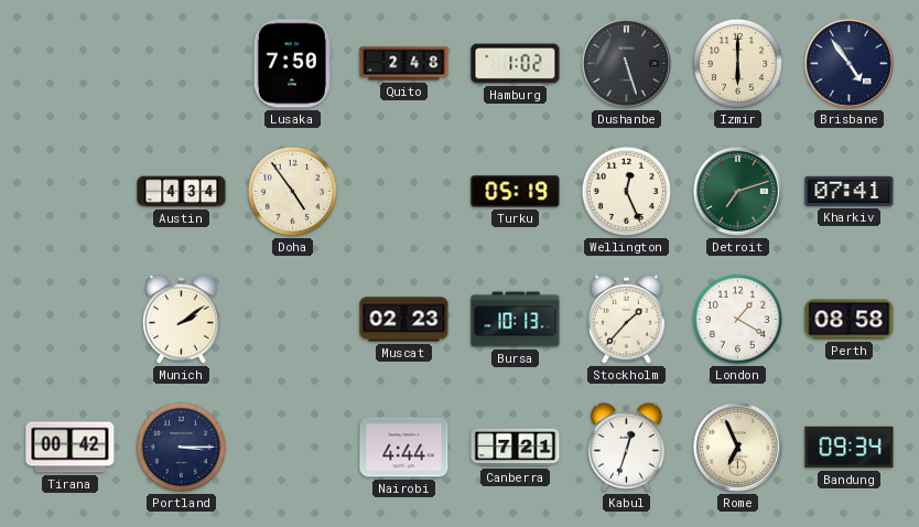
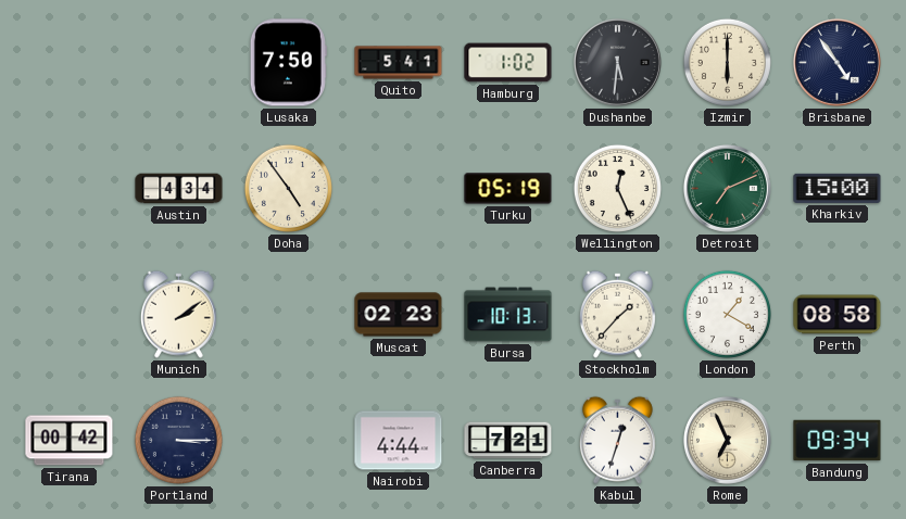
Quito: 2:48 -> 5:41
Dushanbe: 5:27 -> 5:31
Detroit: 7:12 -> 7:11
Kharkiv: 07:41 -> 15:00
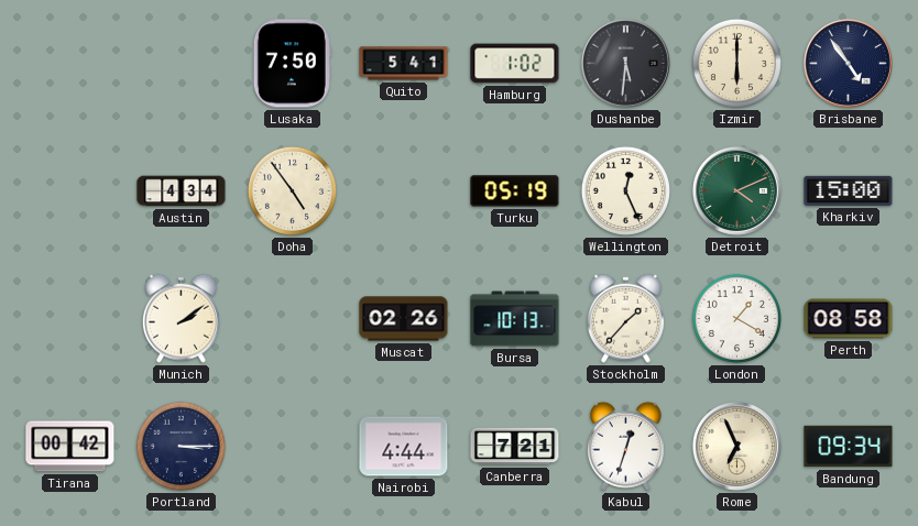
Detroit: 7:11 -> 4:11
Muscat: 02:23 -> 02:26
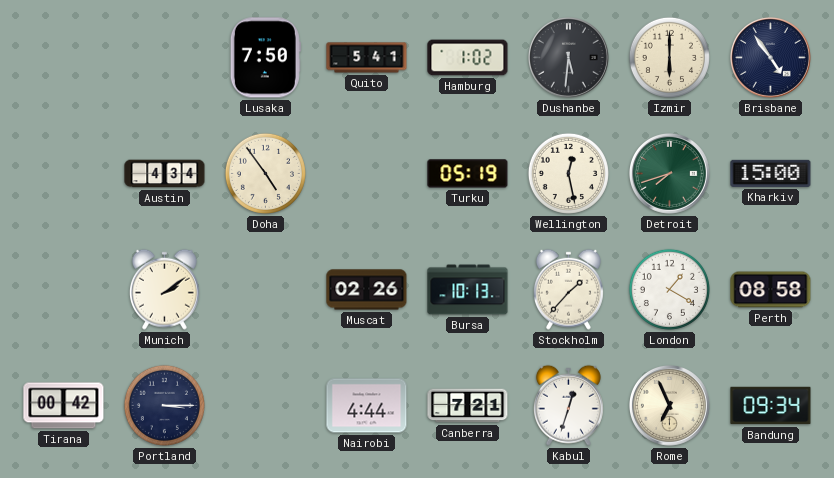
Wellington: 12:26 -> 12:28
Detroit: 4:11 -> 7:42
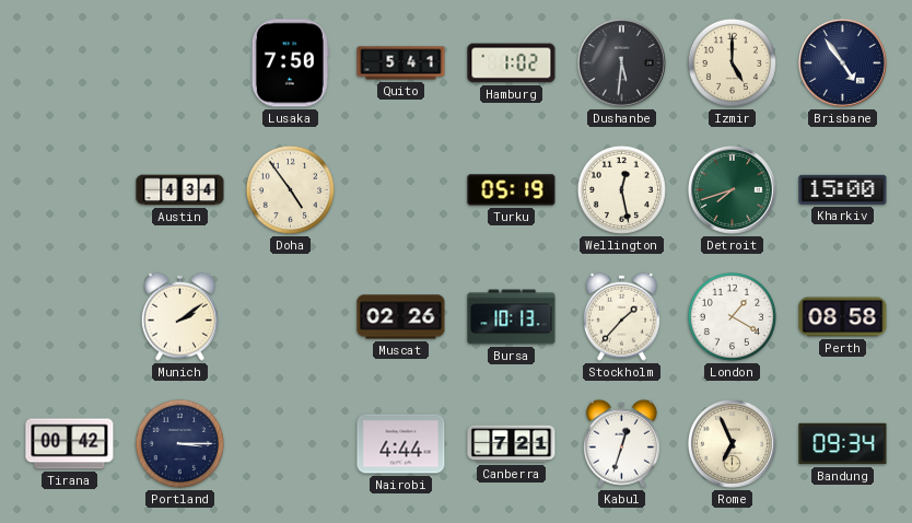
Izmir: 6:00 -> 5:00
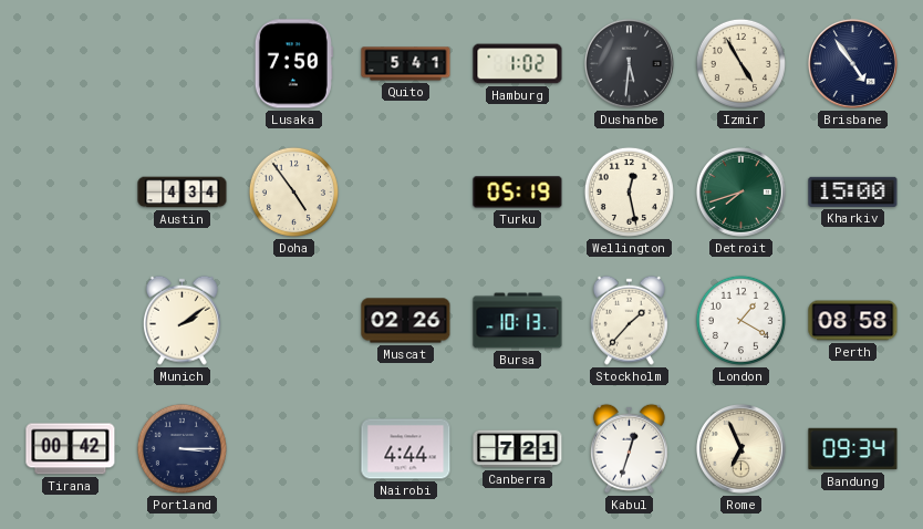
Izmir: 5:00 -> 4:55
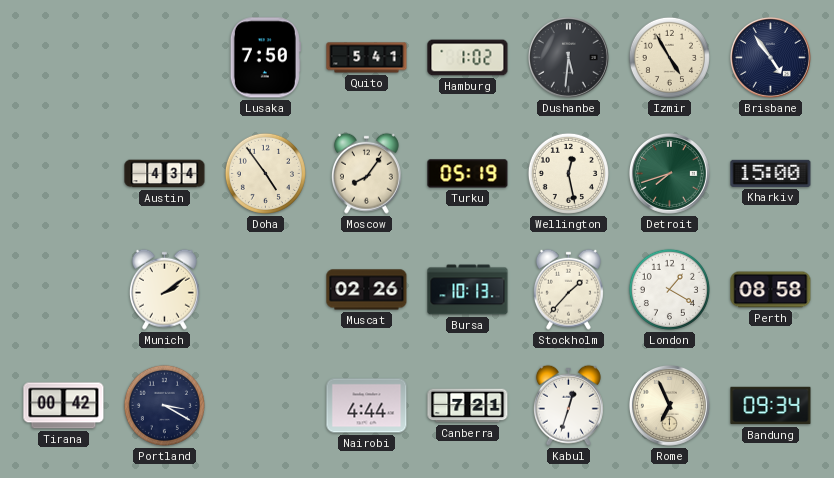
Moscow: none -> 8:06
Portland: 3:15 -> 3:20
